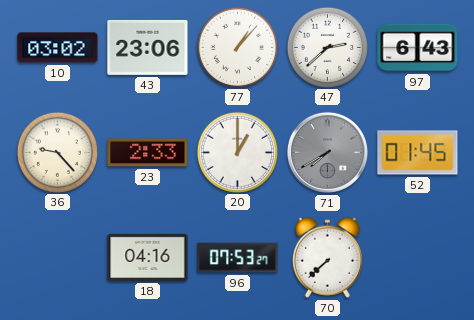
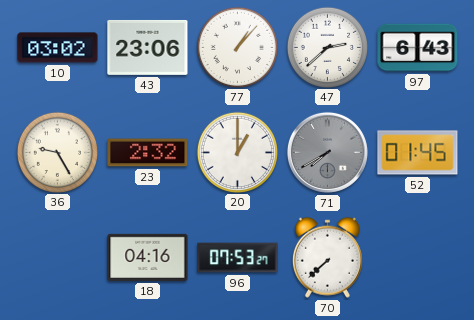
36: 9:23 -> 9:25
23: 2:33 -> 2:32
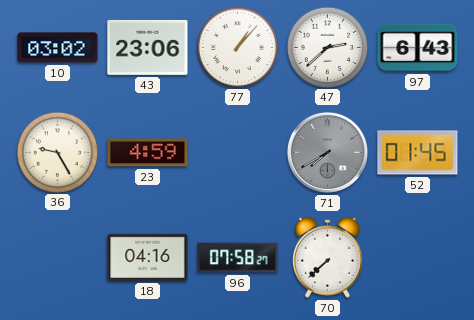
23: 2:32 -> 4:59
20: 1:00 -> none
96: 07:53 -> 07:58
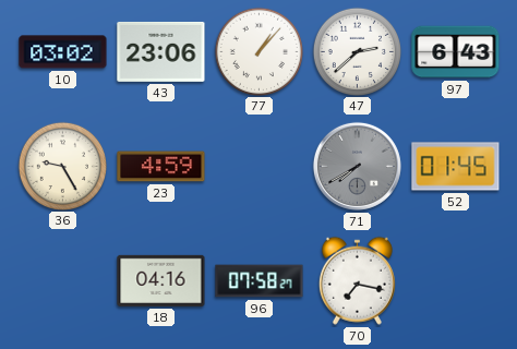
70: 7:38 -> 7:17
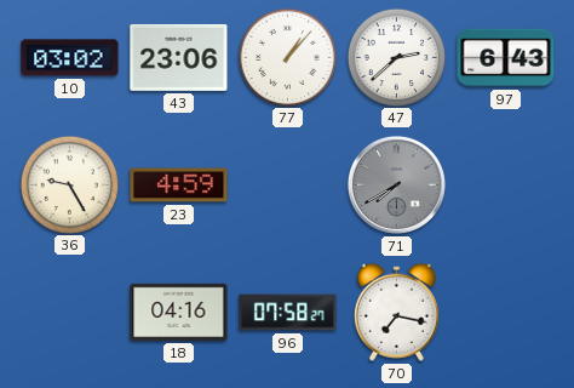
52: 01:45 -> none
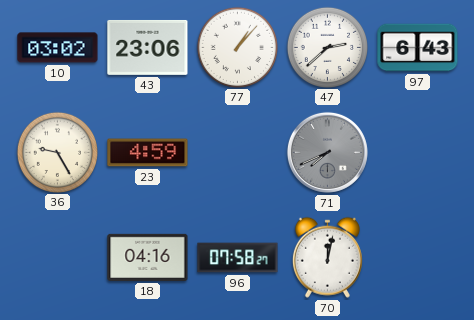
71: 7:40 -> 7:41
70: 7:17 -> 12:02
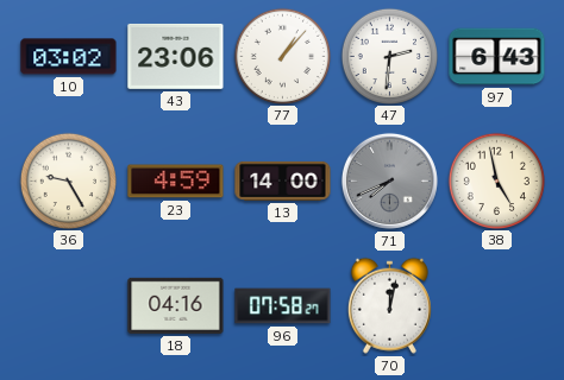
47: 2:38 -> 2:31
13: none -> 14:00
38: none -> 4:58
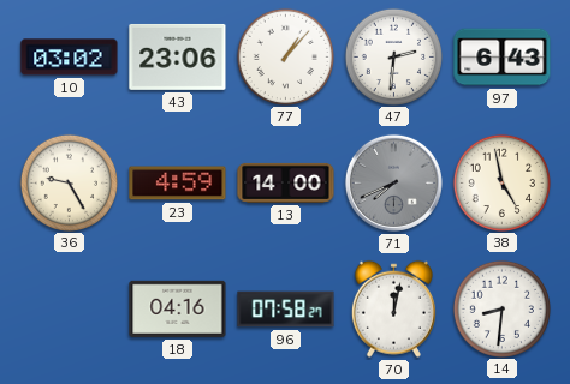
14: none -> 8:31
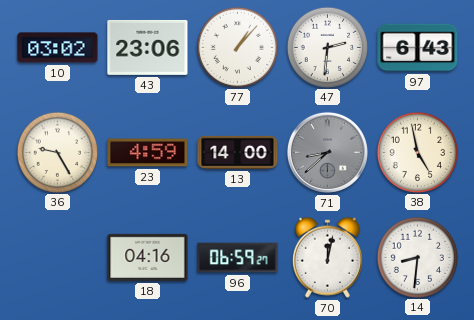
71: 7:41 -> 8:38
96: 07:58 -> 06:59
